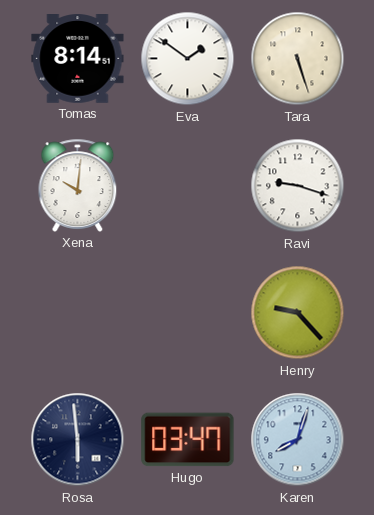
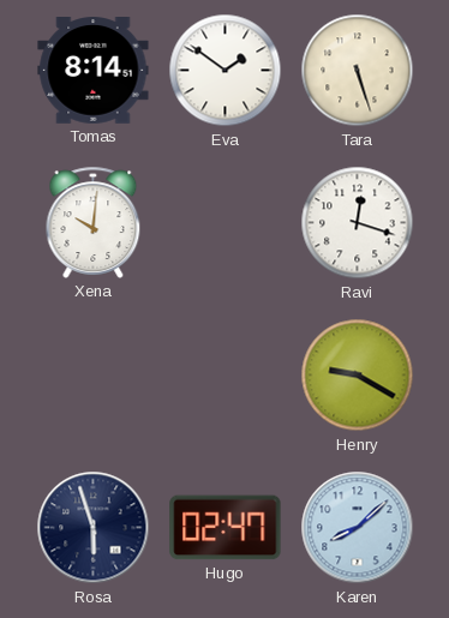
Ravi: 9:18 -> 12:18
Henry: 9:23 -> 9:20
Rosa: 5:59 -> 5:57
Hugo: 03:47 -> 02:47
Karen: 8:03 -> 8:08
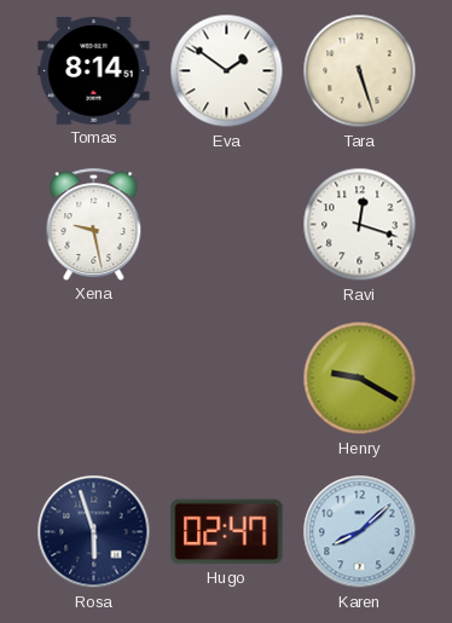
Xena: 10:01 -> 9:28
